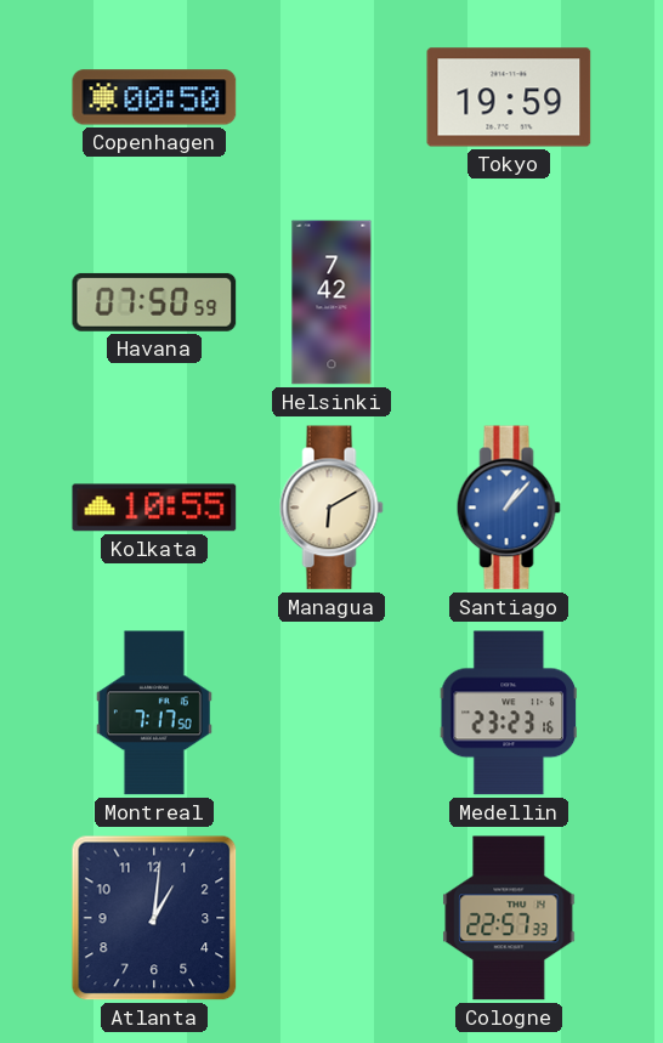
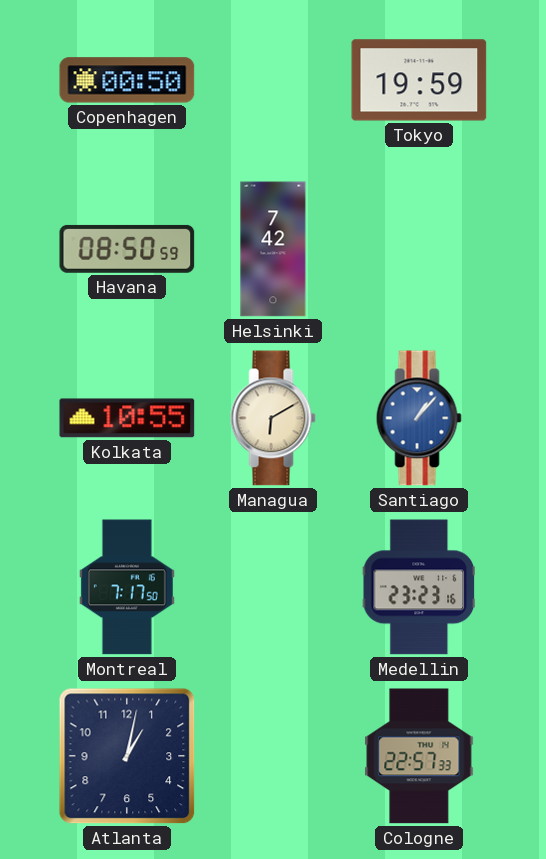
Havana: 07:50 -> 08:50
Atlanta: 1:01 -> 1:02
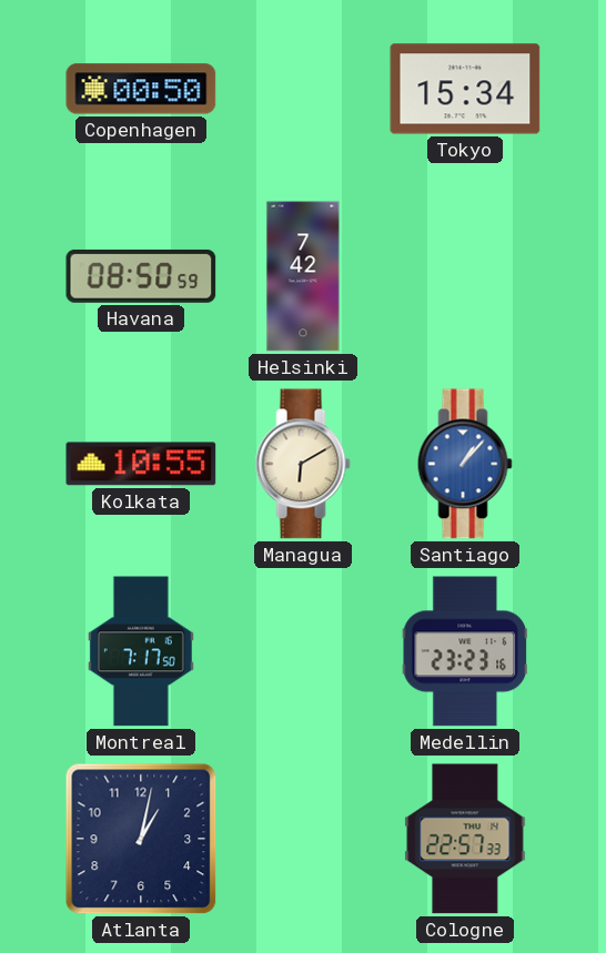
Tokyo: 19:59 -> 15:34
